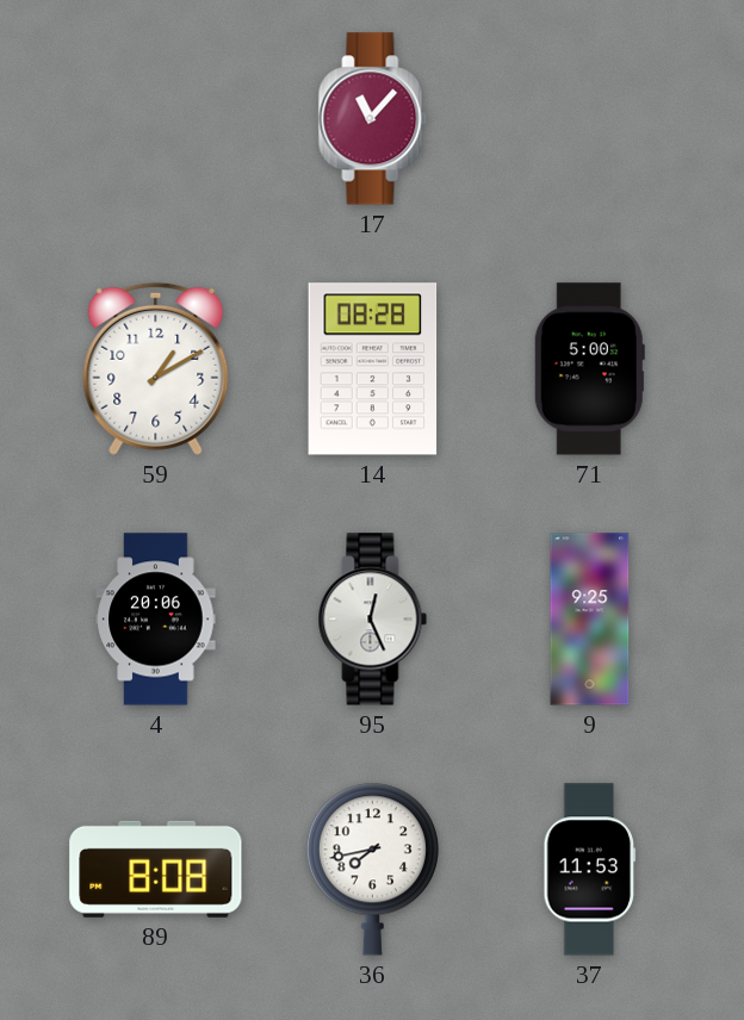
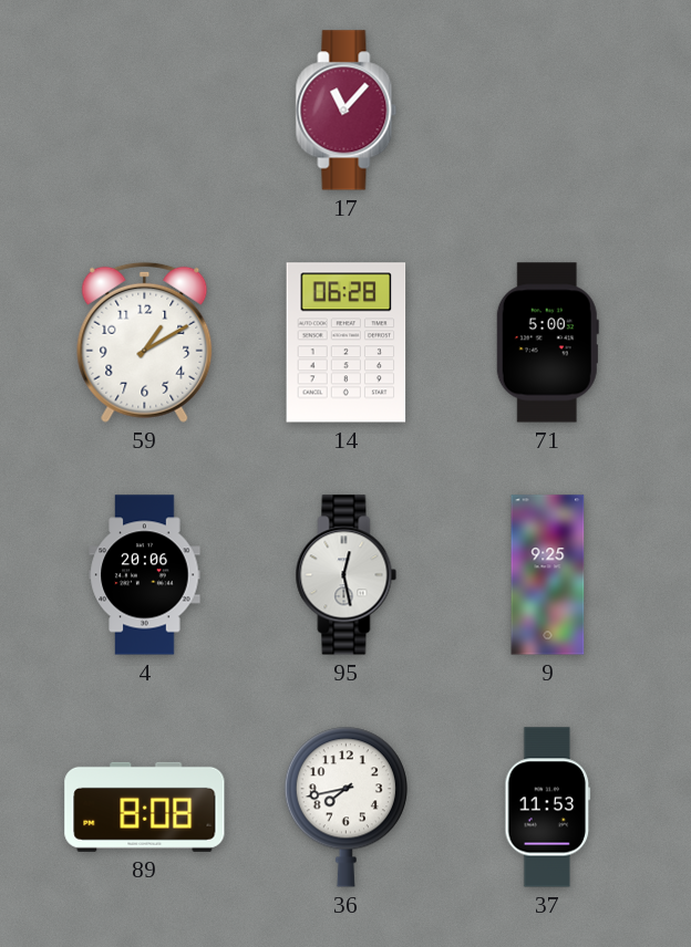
14: 08:28 -> 06:28
95: 12:26 -> 12:28
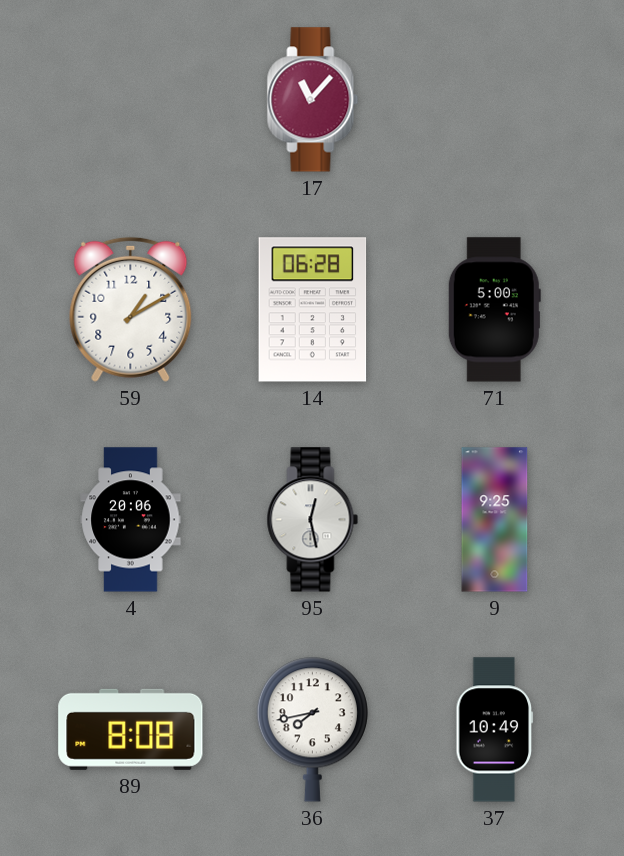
37: 11:53 -> 10:49
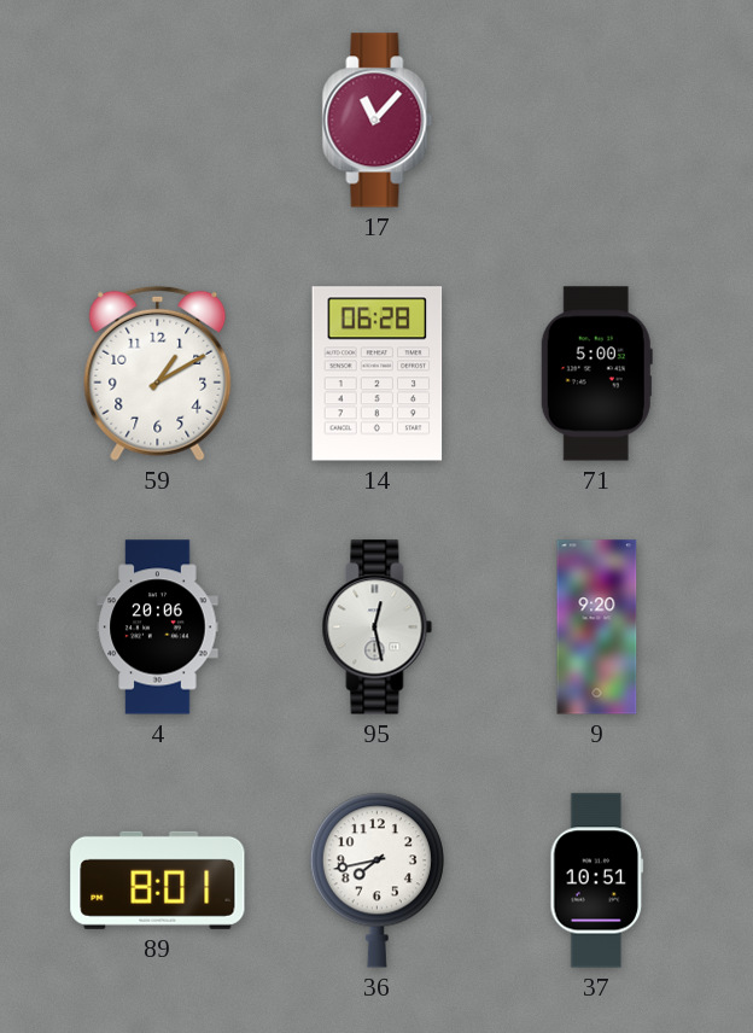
9: 9:25 -> 9:20
89: 8:08 -> 8:01
37: 10:49 -> 10:51
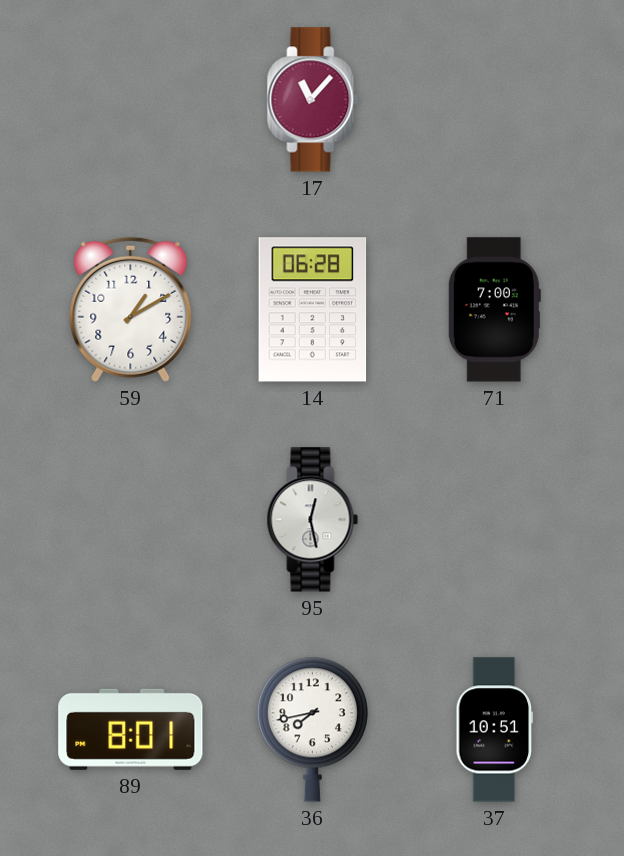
71: 5:00 -> 7:00
4: 20:06 -> none
9: 9:20 -> none
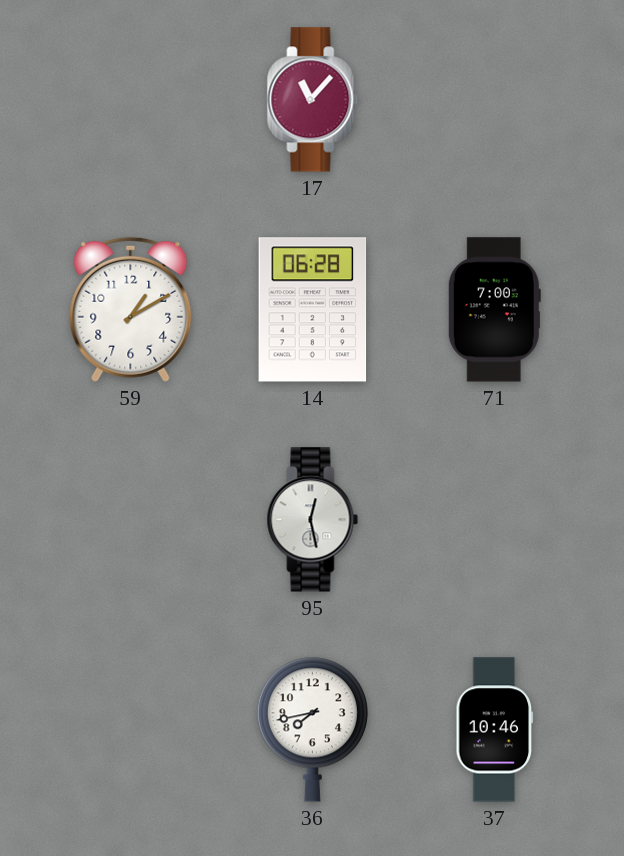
89: 8:01 -> none
37: 10:51 -> 10:46
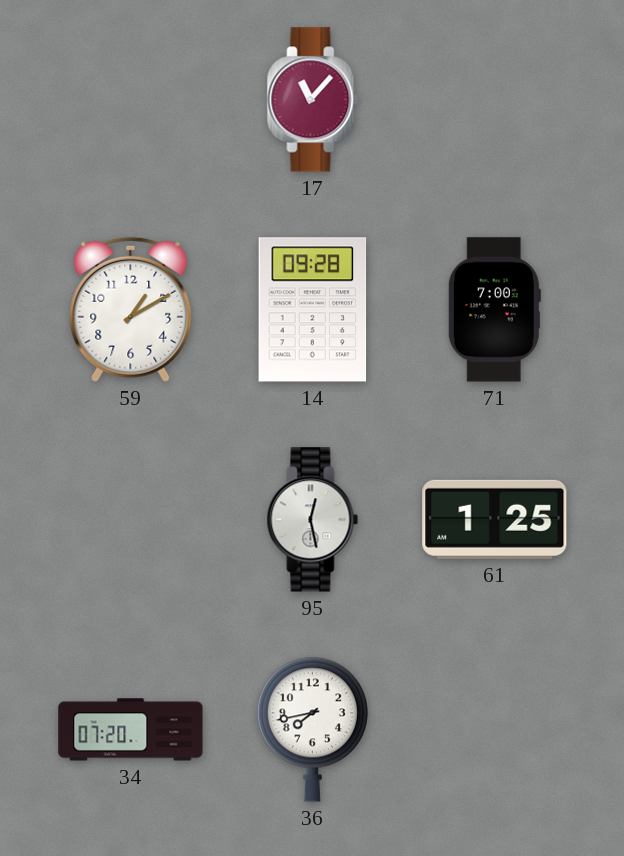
14: 06:28 -> 09:28
61: none -> 1:25
34: none -> 07:20
37: 10:46 -> none
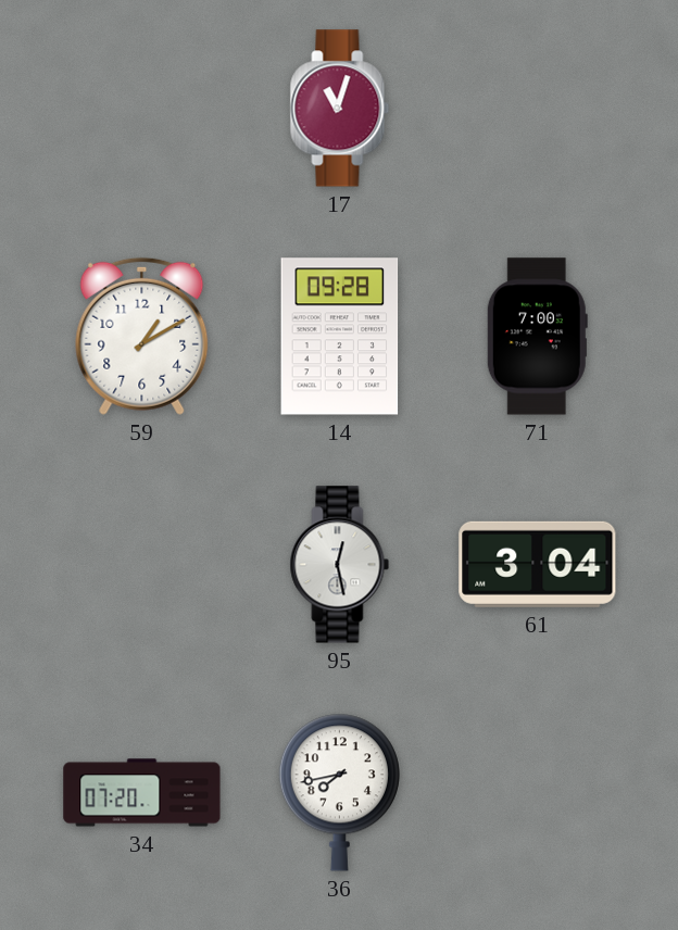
17: 11:07 -> 11:03
61: 1:25 -> 3:04
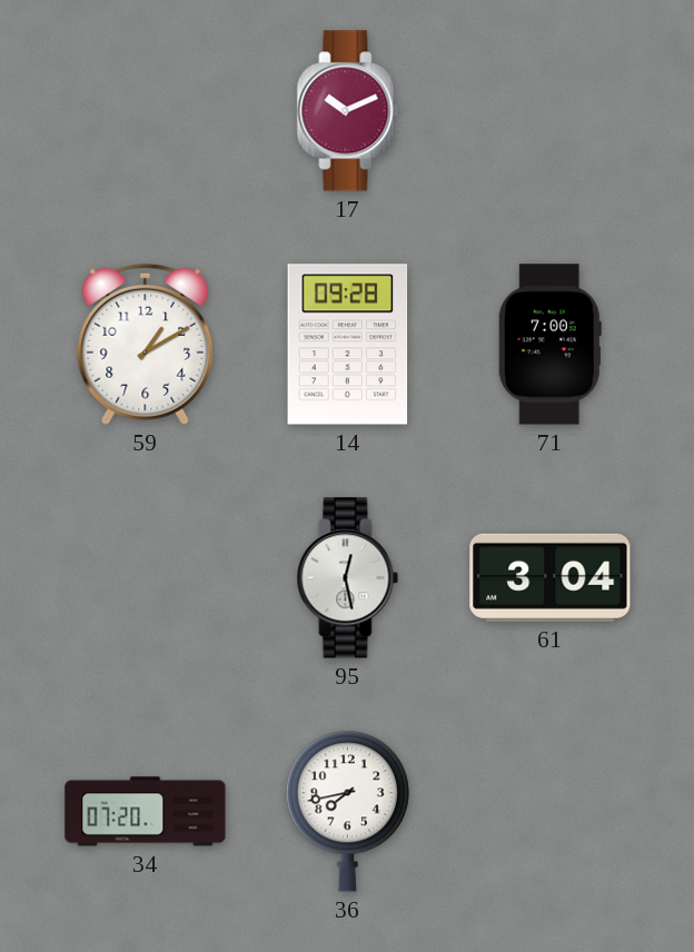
17: 11:03 -> 10:11
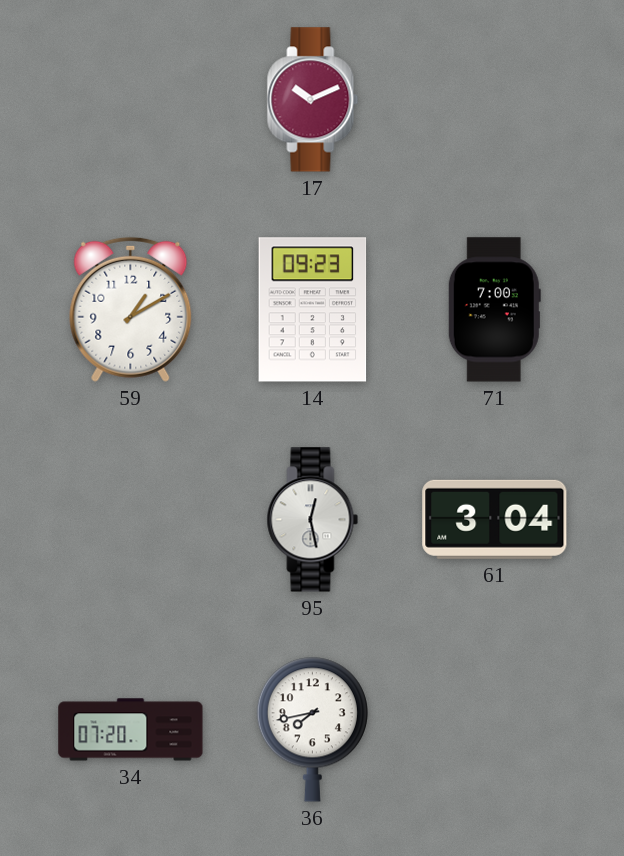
14: 09:28 -> 09:23
